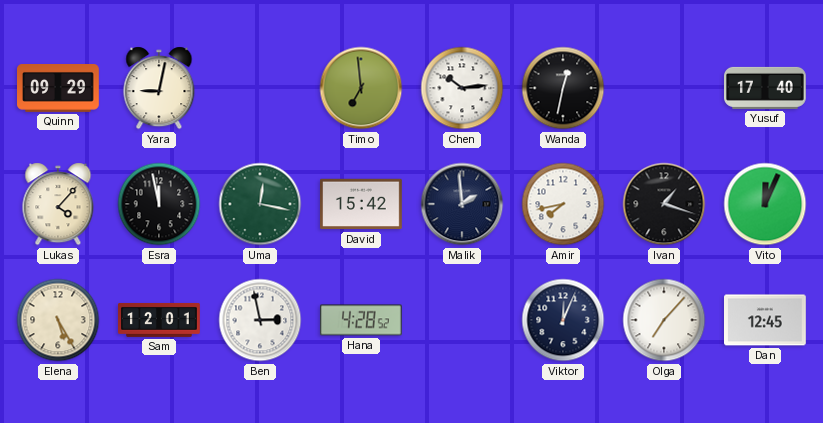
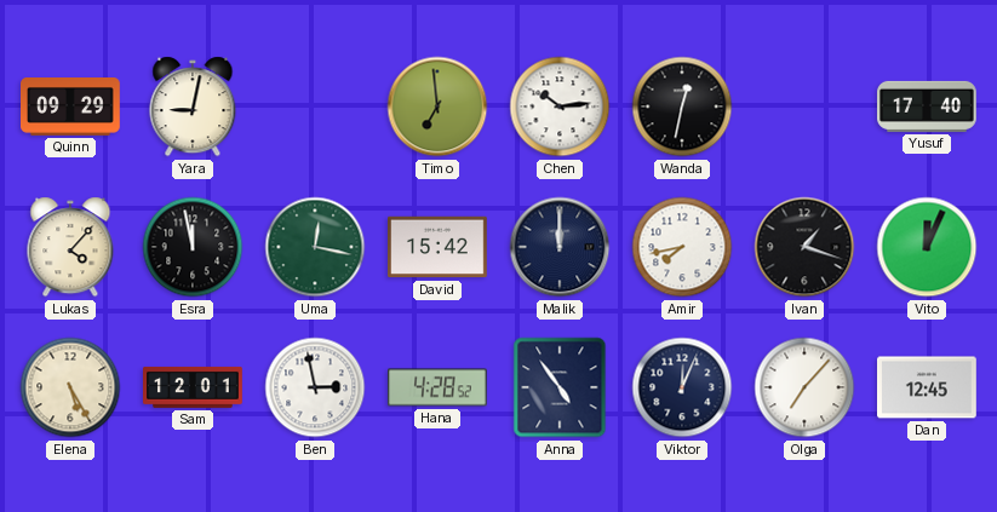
Malik: 1:59 -> 12:00
Anna: none -> 4:54
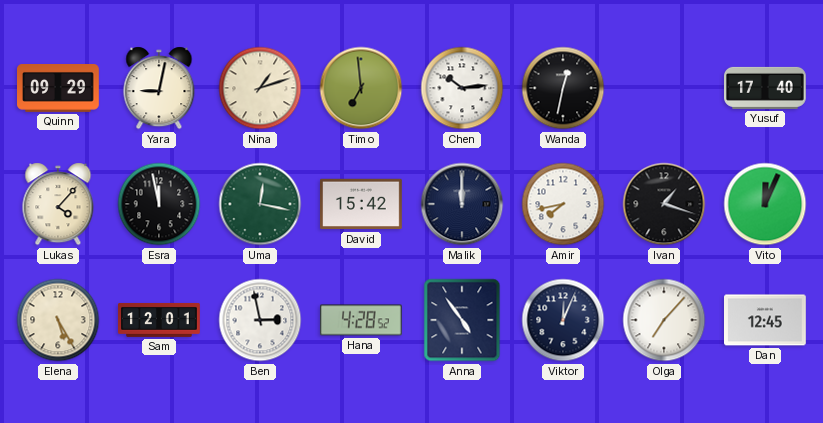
Nina: none -> 1:12
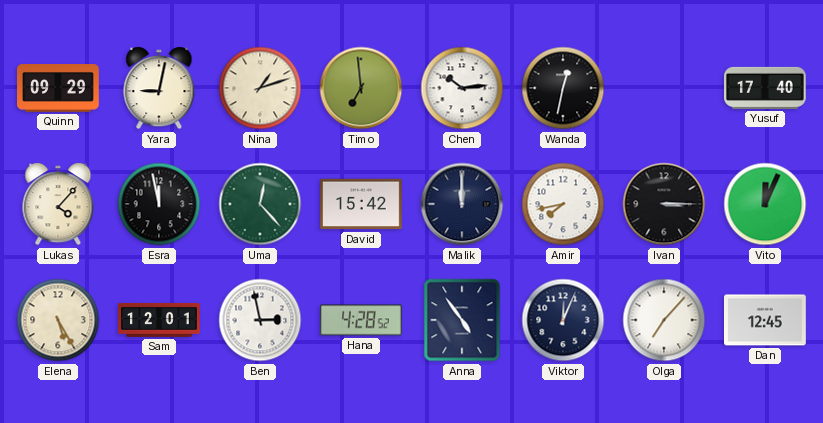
Uma: 12:17 -> 12:23
Ivan: 1:18 -> 3:15
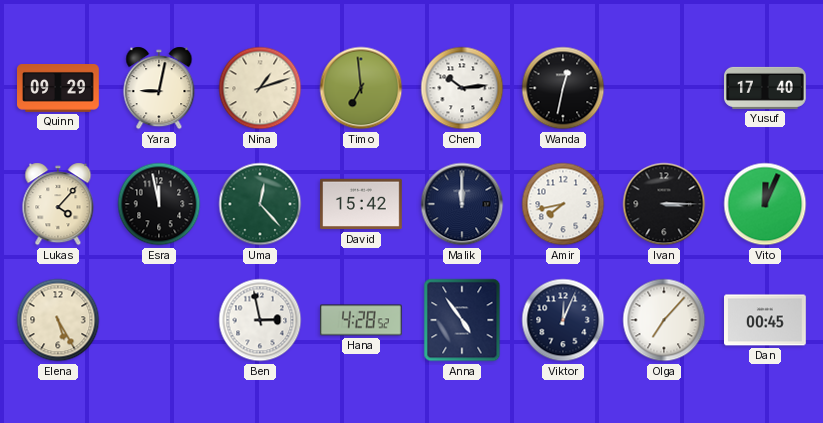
Sam: 12:01 -> none
Dan: 12:45 -> 00:45
